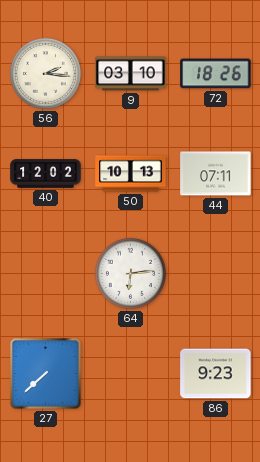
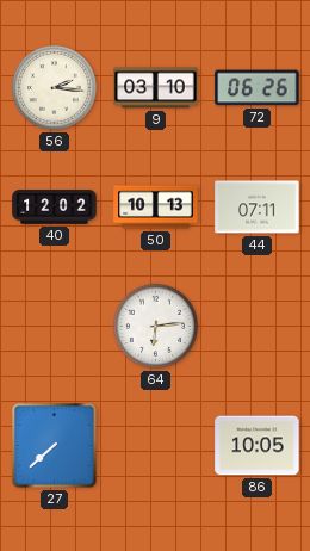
72: 18:26 -> 06:26
86: 9:23 -> 10:05
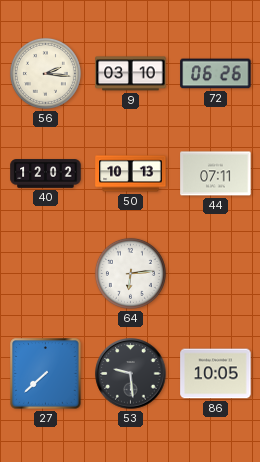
53: none -> 9:29
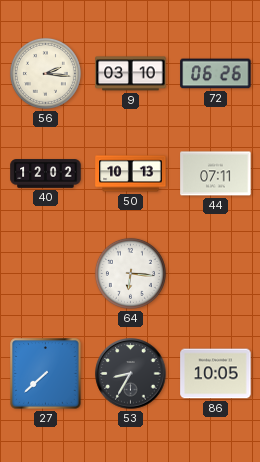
64: 6:14 -> 6:16
53: 9:29 -> 8:35
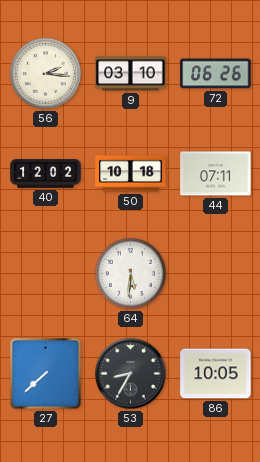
50: 10:13 -> 10:18
64: 6:16 -> 5:31
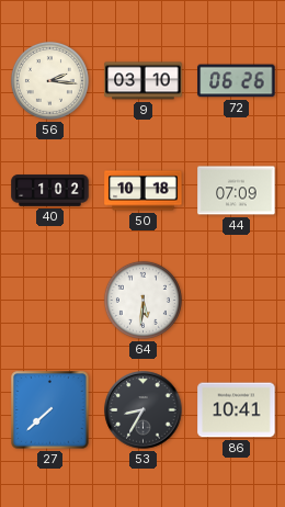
40: 12:02 -> 1:02
44: 07:11 -> 07:09
86: 10:05 -> 10:41
